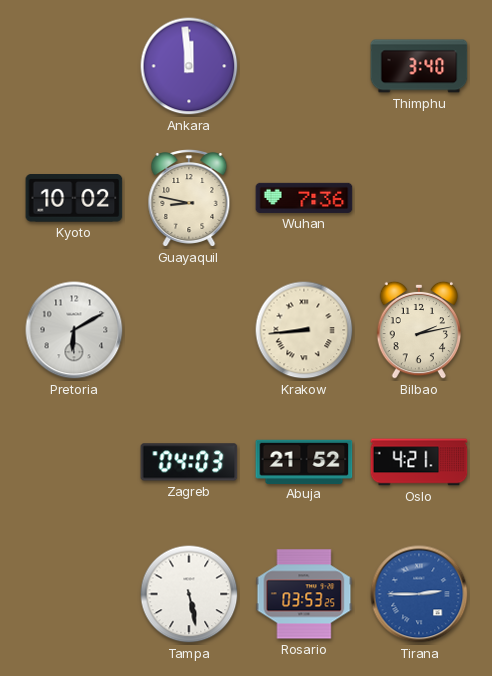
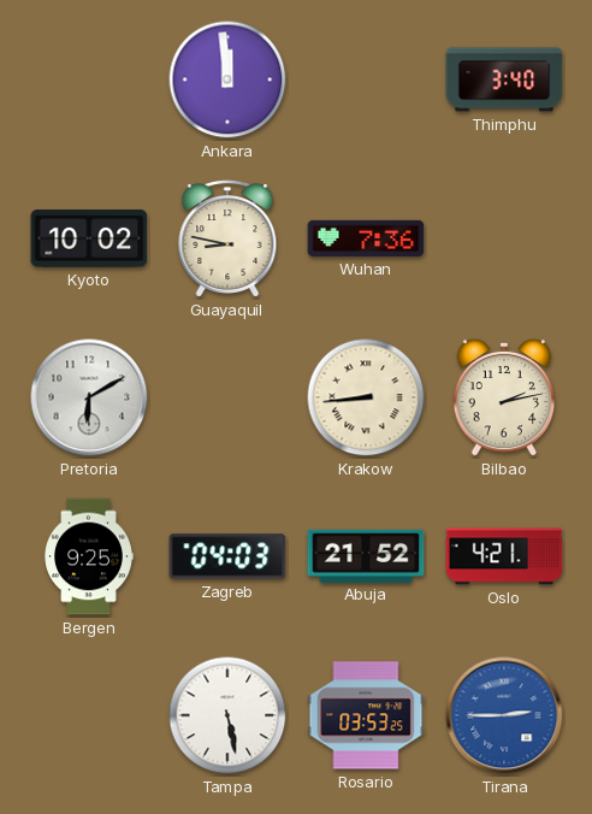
Bergen: none -> 9:25
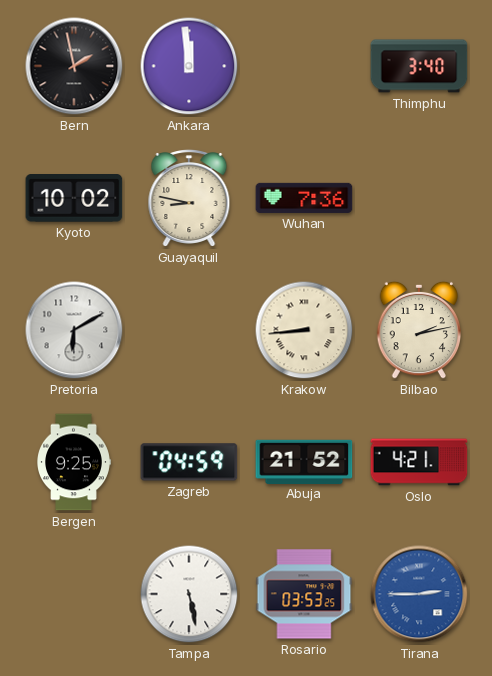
Bern: none -> 1:58
Zagreb: 04:03 -> 04:59
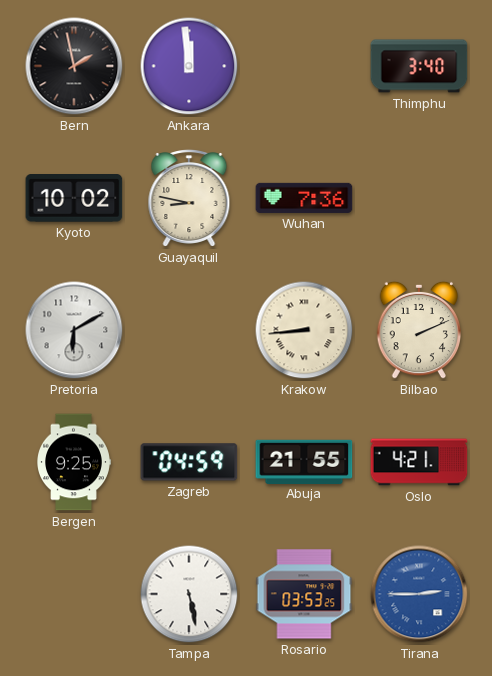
Bilbao: 2:13 -> 2:11
Abuja: 21:52 -> 21:55
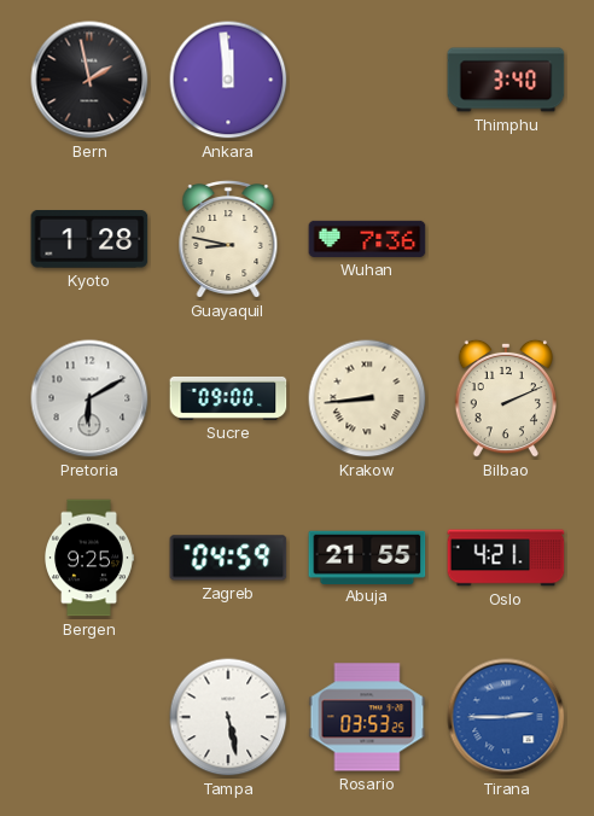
Kyoto: 10:02 -> 1:28
Sucre: none -> 09:00
